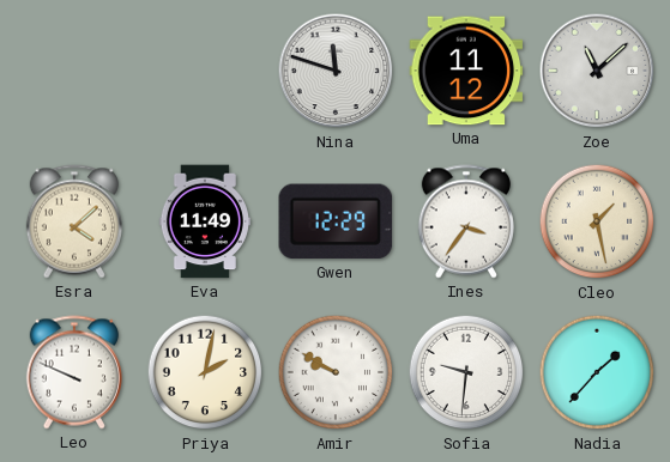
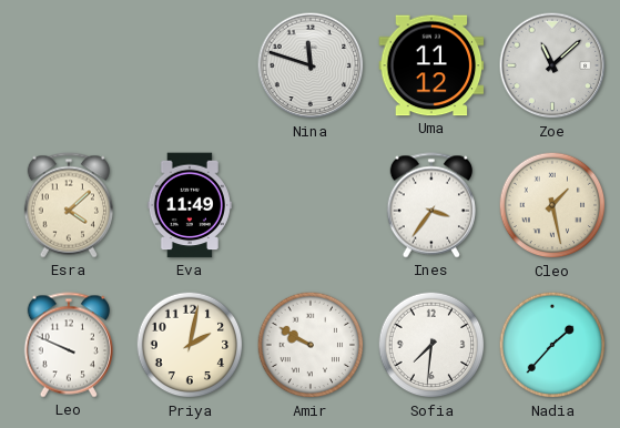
Gwen: 12:29 -> none
Sofia: 9:31 -> 7:31
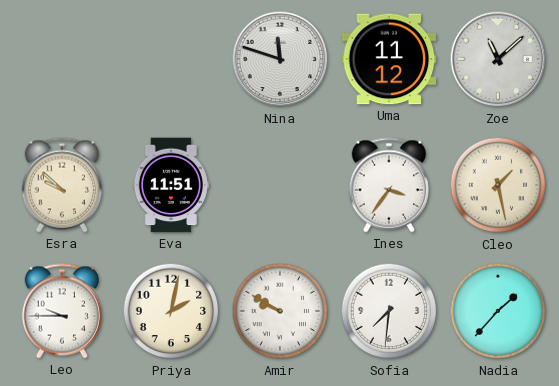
Esra: 4:08 -> 9:52
Eva: 11:49 -> 11:51
Leo: 9:49 -> 9:45
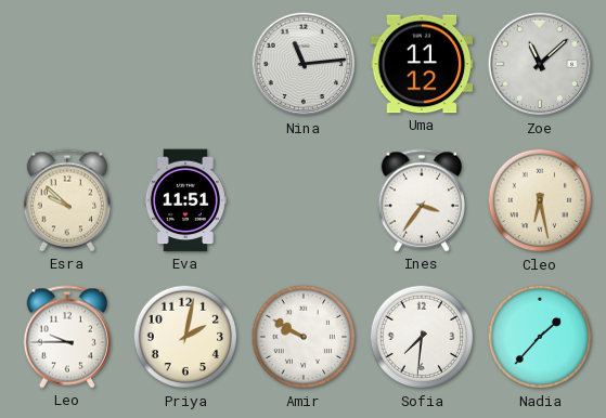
Nina: 11:48 -> 11:14
Cleo: 1:28 -> 6:28
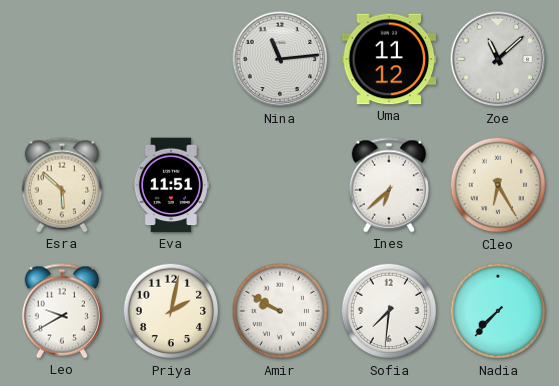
Esra: 9:52 -> 5:52
Ines: 3:36 -> 6:38
Cleo: 6:28 -> 6:25
Leo: 9:45 -> 9:40
Nadia: 1:37 -> 7:37
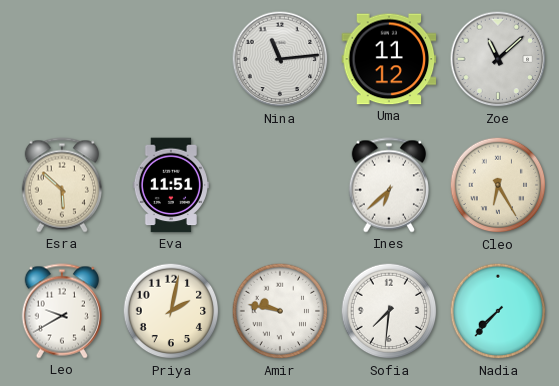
Amir: 9:50 -> 9:47
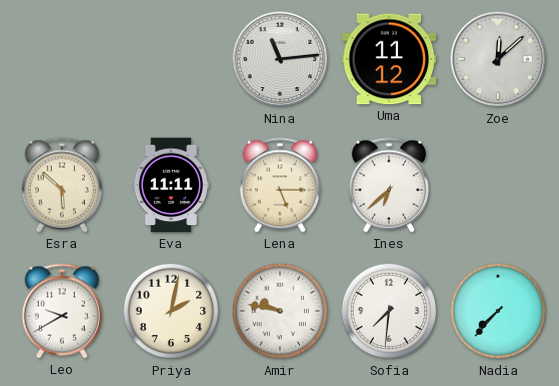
Zoe: 11:08 -> 12:08
Eva: 11:51 -> 11:11
Lena: none -> 5:15
Cleo: 6:25 -> none
